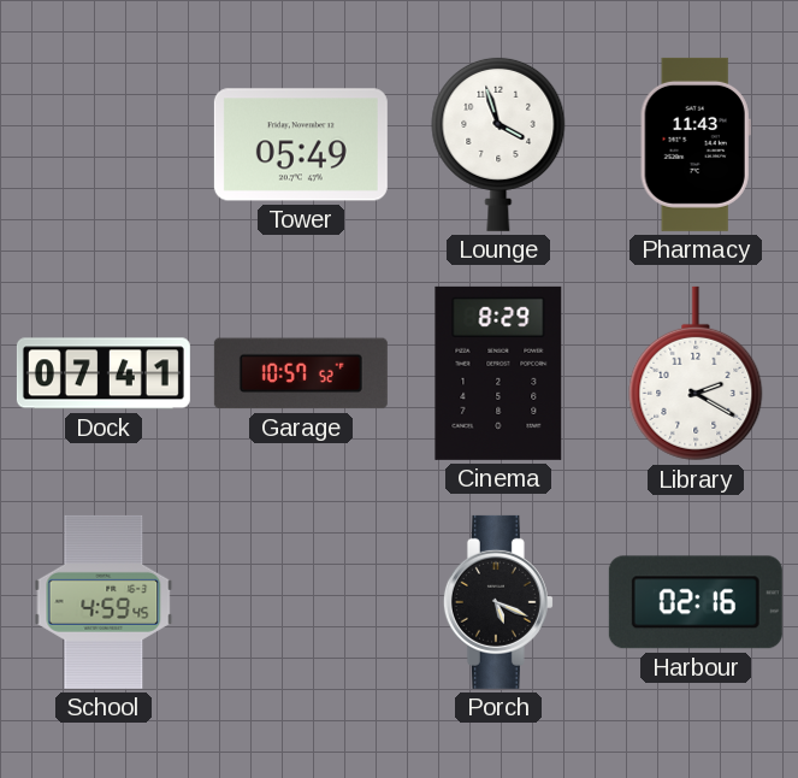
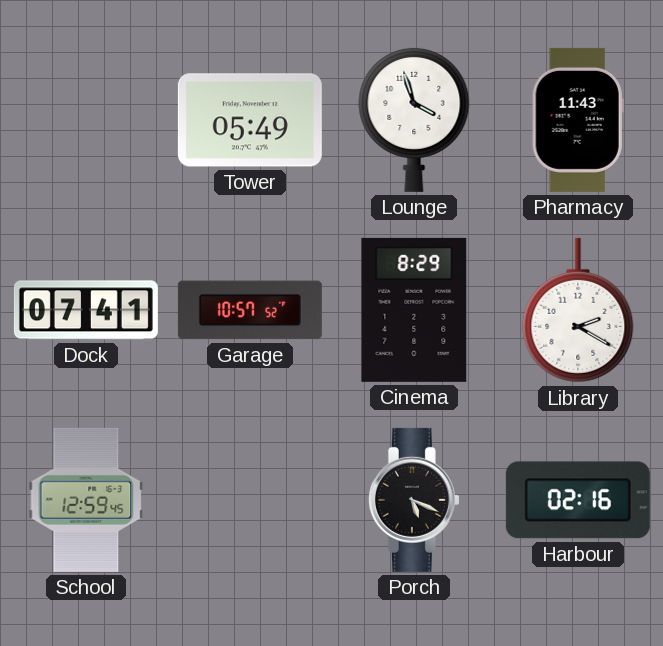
School: 4:59 -> 12:59
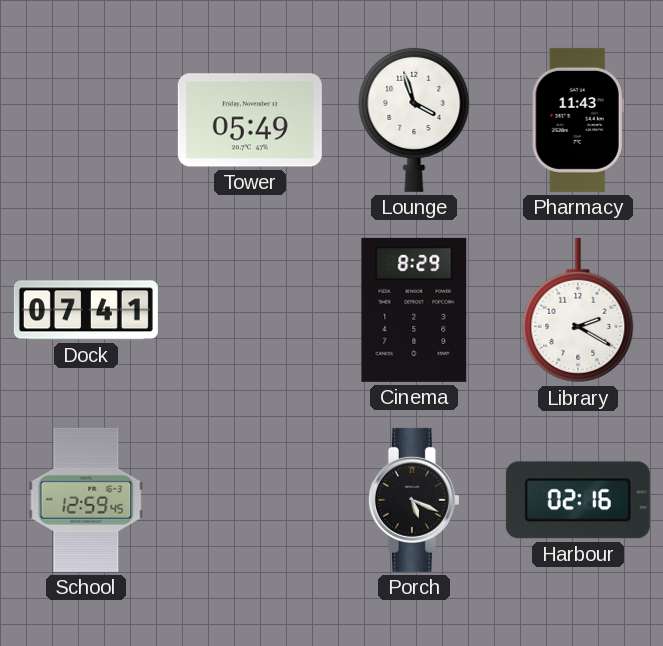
Garage: 10:57 -> none
